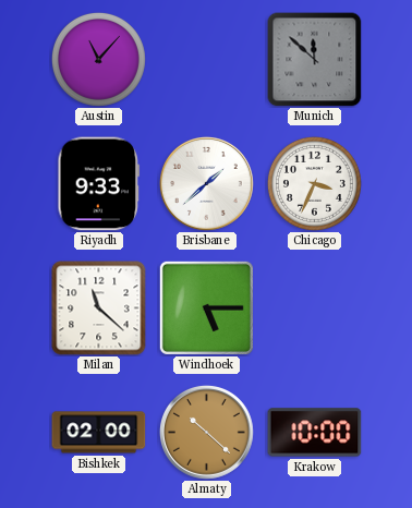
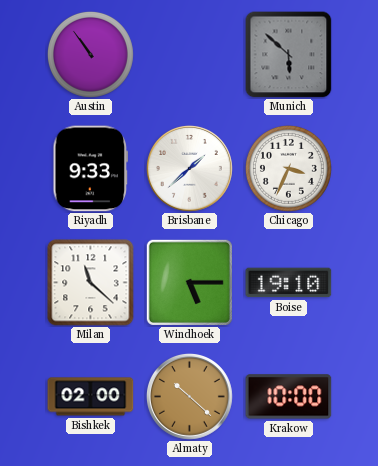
Austin: 11:07 -> 10:54
Munich: 11:52 -> 5:52
Boise: none -> 19:10
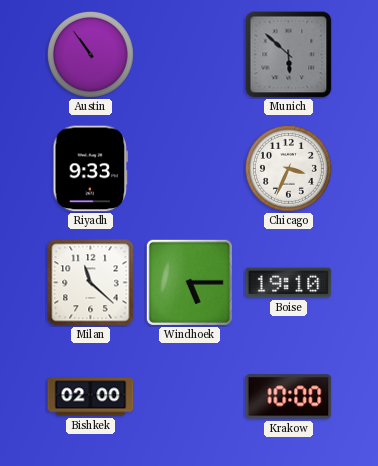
Brisbane: 1:38 -> none
Almaty: 10:22 -> none
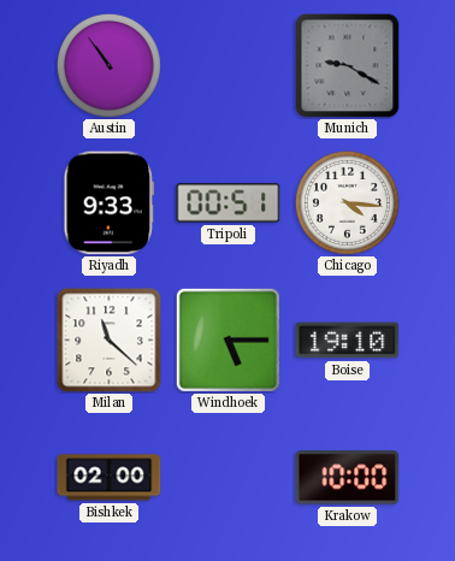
Munich: 5:52 -> 9:20
Tripoli: none -> 00:51
Chicago: 3:34 -> 4:16
